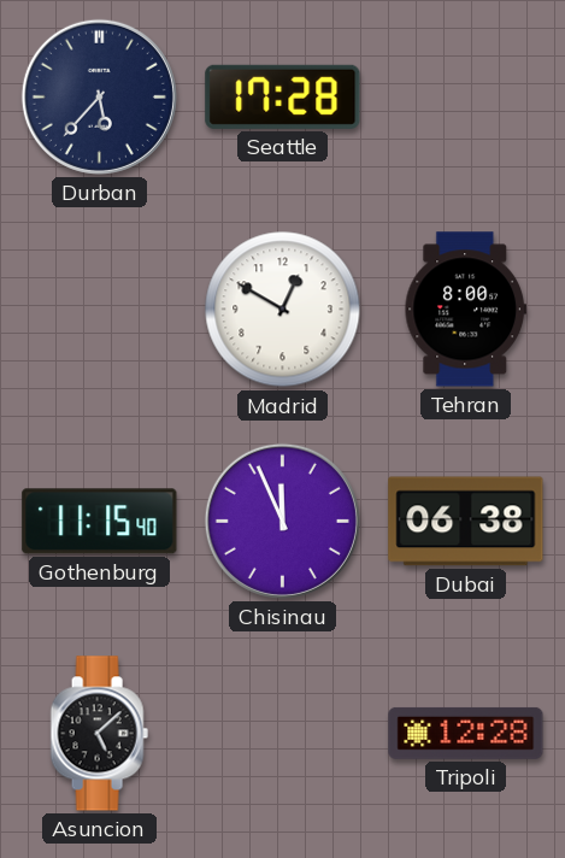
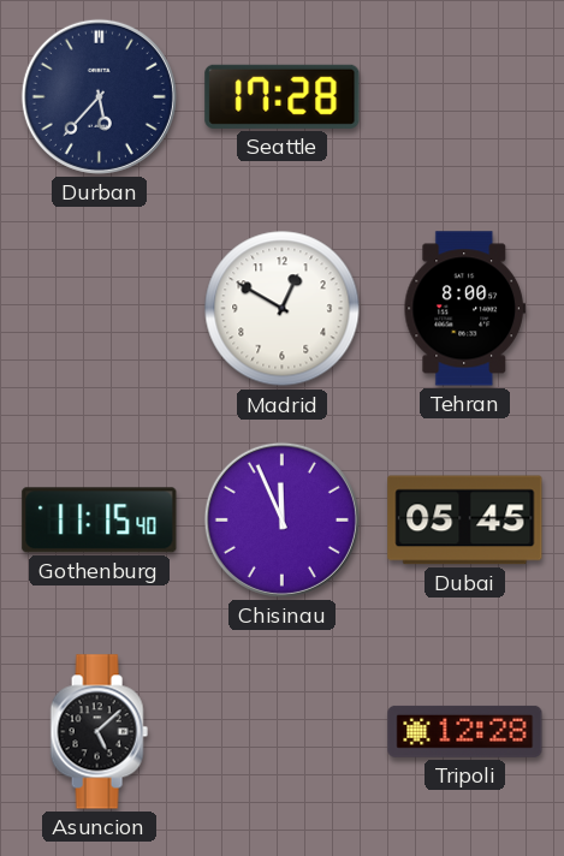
Dubai: 06:38 -> 05:45
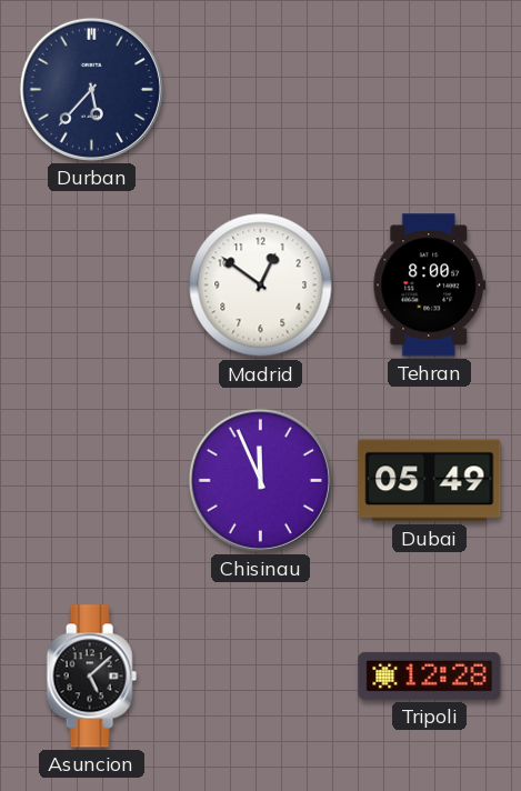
Seattle: 17:28 -> none
Madrid: 12:50 -> 12:51
Gothenburg: 11:15 -> none
Dubai: 05:45 -> 05:49
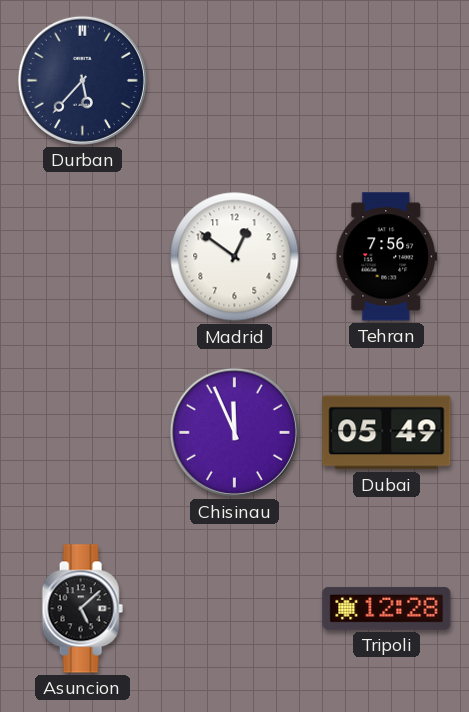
Tehran: 8:00 -> 7:56
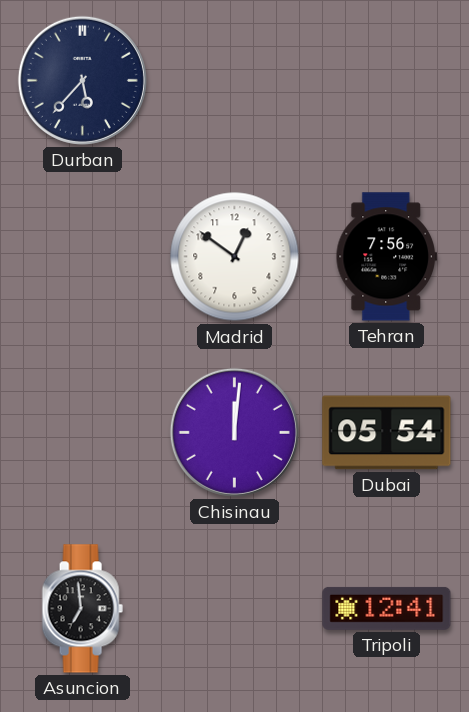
Chisinau: 11:56 -> 12:01
Dubai: 05:49 -> 05:54
Asuncion: 5:08 -> 6:59
Tripoli: 12:28 -> 12:41
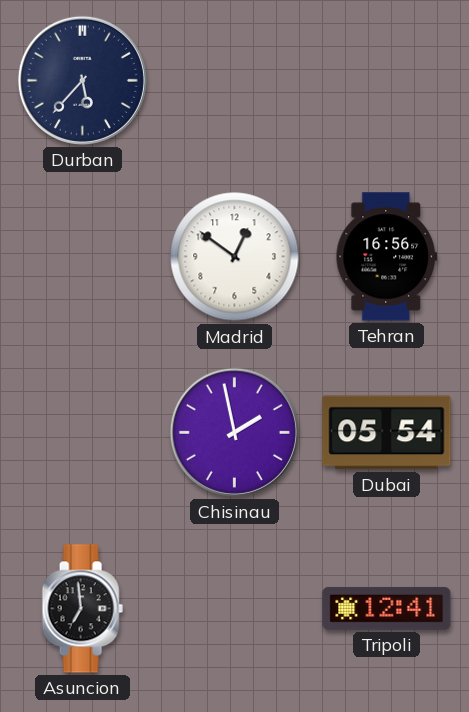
Tehran: 7:56 -> 16:56
Chisinau: 12:01 -> 1:58
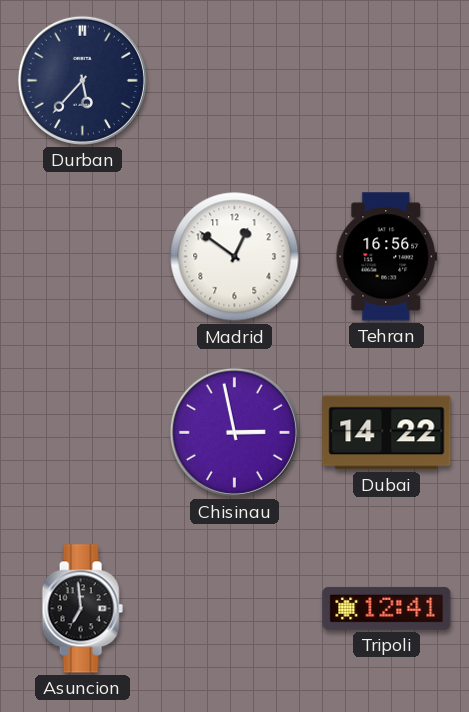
Chisinau: 1:58 -> 2:58
Dubai: 05:54 -> 14:22
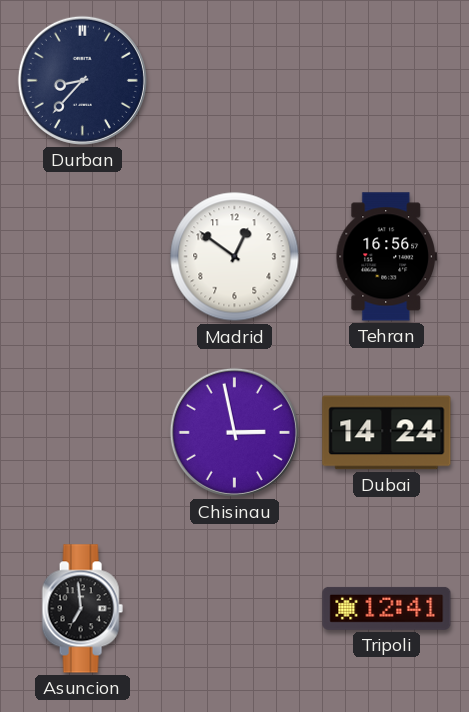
Durban: 5:37 -> 8:37
Dubai: 14:22 -> 14:24
